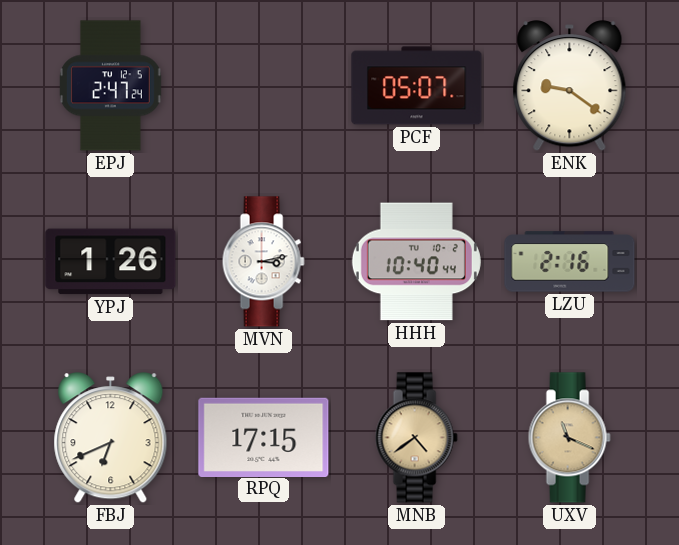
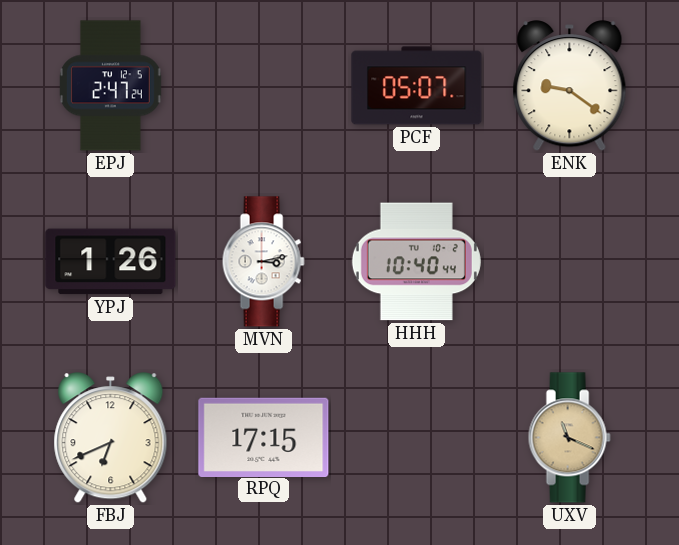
LZU: 2:16 -> none
MNB: 4:39 -> none
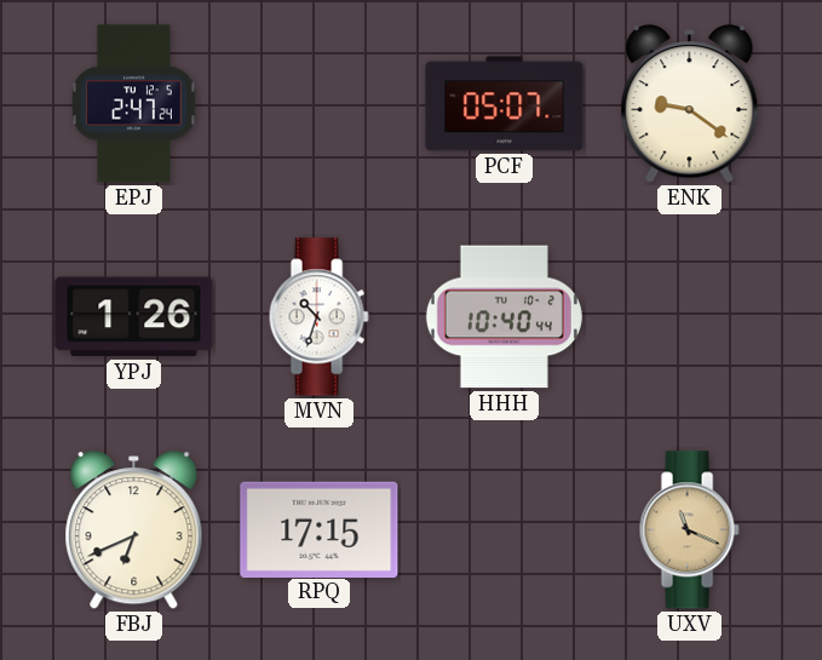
MVN: 3:13 -> 10:33
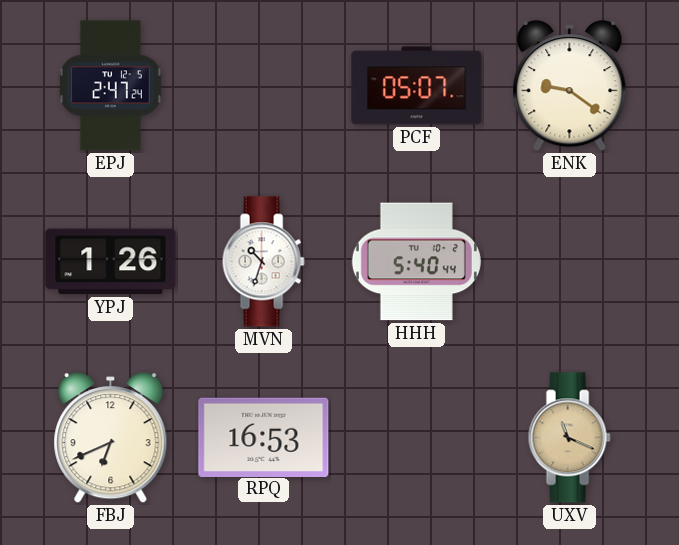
HHH: 10:40 -> 5:40
RPQ: 17:15 -> 16:53
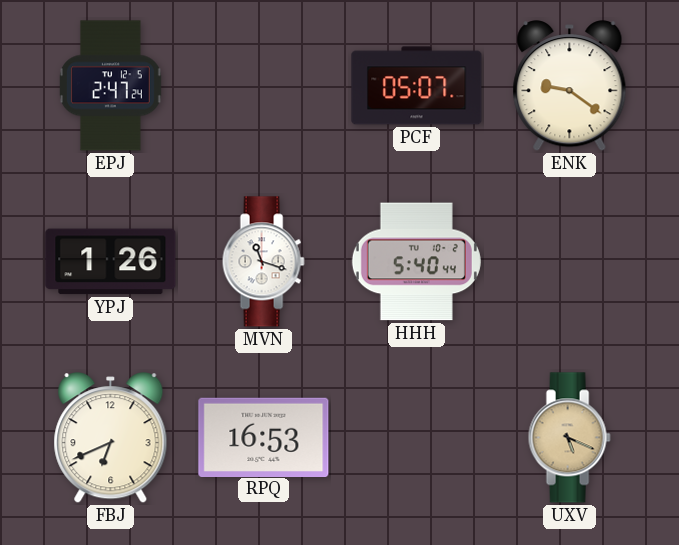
MVN: 10:33 -> 11:18
UXV: 11:19 -> 5:19
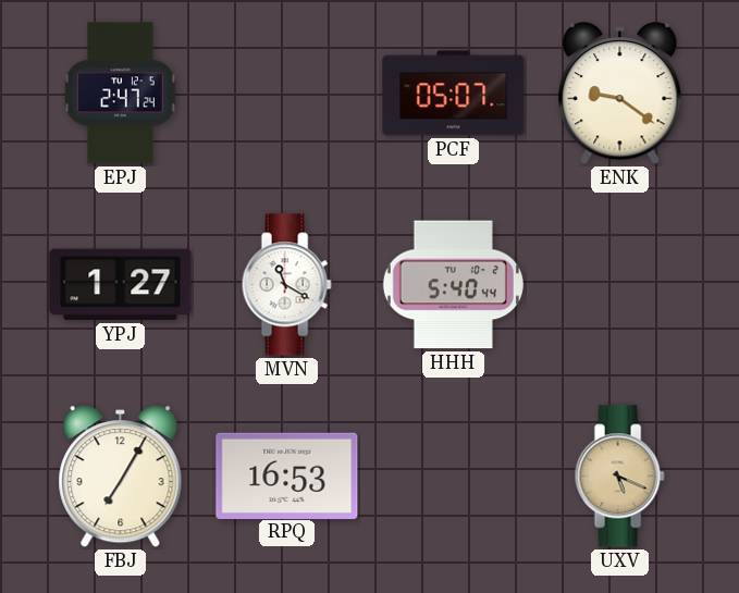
YPJ: 1:26 -> 1:27
MVN: 11:18 -> 11:20
FBJ: 6:41 -> 7:05
